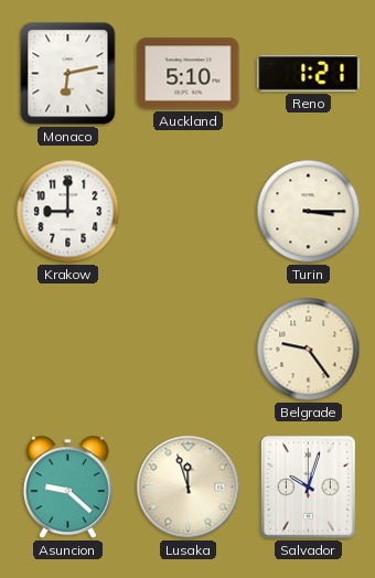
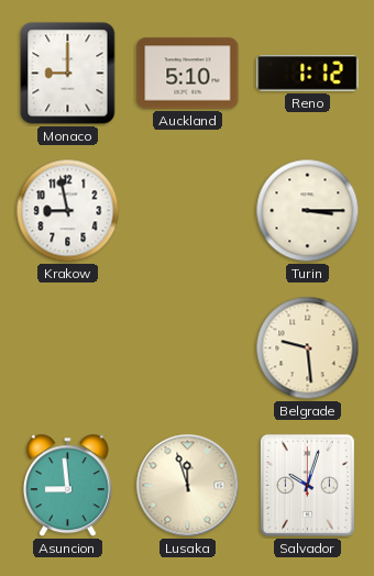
Monaco: 6:13 -> 9:00
Reno: 1:21 -> 1:12
Krakow: 9:00 -> 8:58
Belgrade: 9:24 -> 9:29
Asuncion: 9:22 -> 8:59
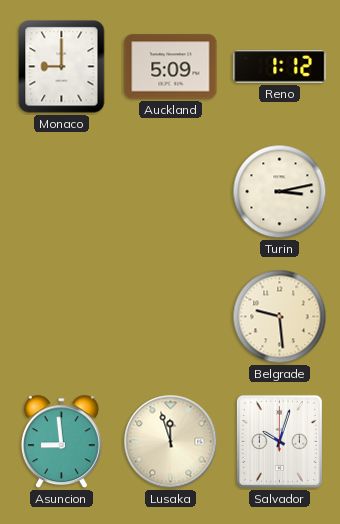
Auckland: 5:10 -> 5:09
Krakow: 8:58 -> none
Turin: 3:15 -> 3:13
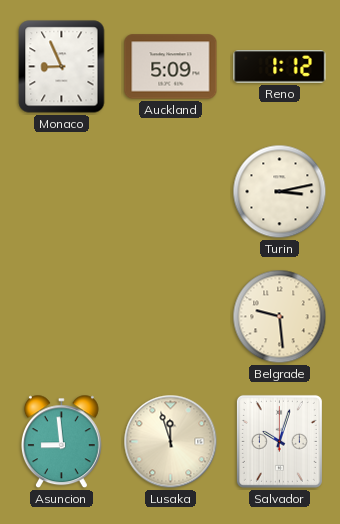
Monaco: 9:00 -> 8:56
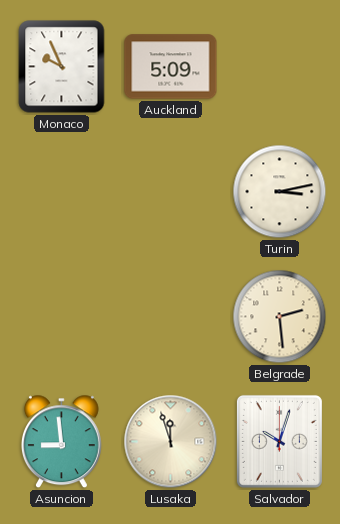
Monaco: 8:56 -> 9:56
Reno: 1:12 -> none
Belgrade: 9:29 -> 2:29
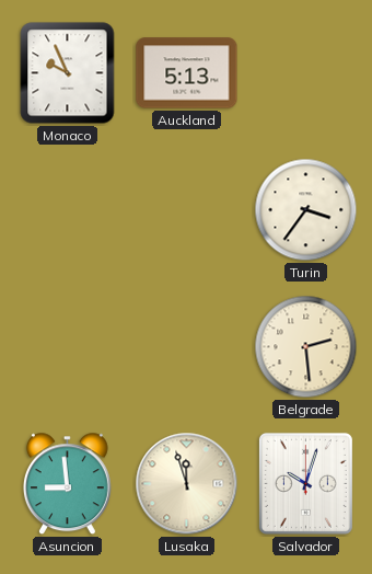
Auckland: 5:09 -> 5:13
Turin: 3:13 -> 3:36
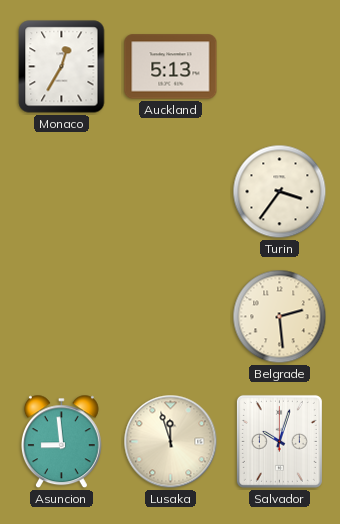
Monaco: 9:56 -> 12:35
